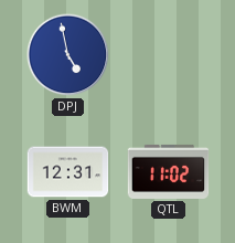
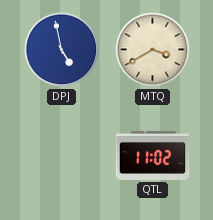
MTQ: none -> 3:40
BWM: 12:31 -> none
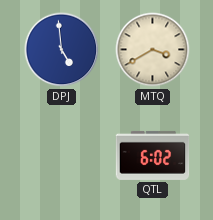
DPJ: 4:58 -> 4:59
QTL: 11:02 -> 6:02
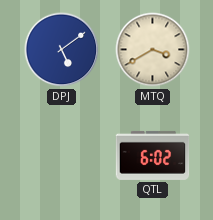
DPJ: 4:59 -> 5:09
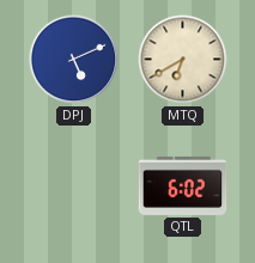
DPJ: 5:09 -> 5:11
MTQ: 3:40 -> 6:40
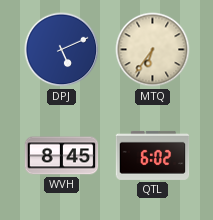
MTQ: 6:40 -> 6:36
WVH: none -> 8:45
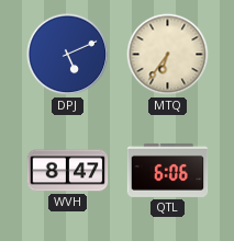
WVH: 8:45 -> 8:47
QTL: 6:02 -> 6:06
